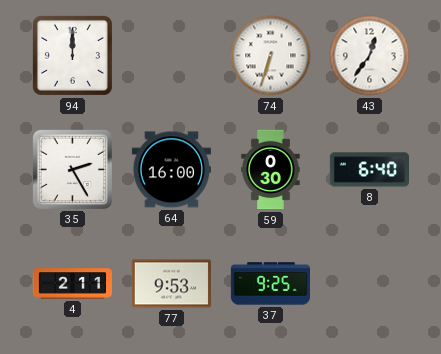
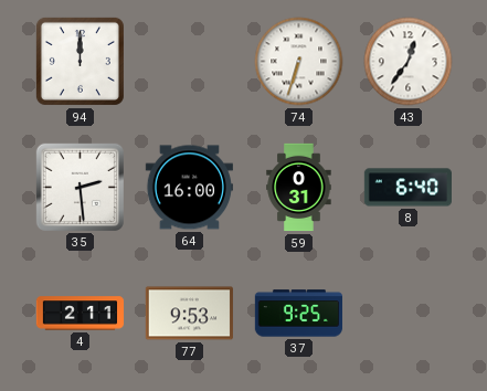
35: 2:25 -> 2:29
59: 0:30 -> 0:31
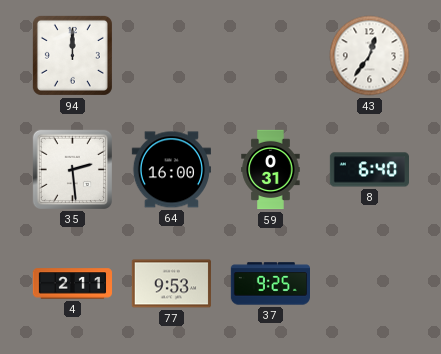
74: 6:33 -> none
